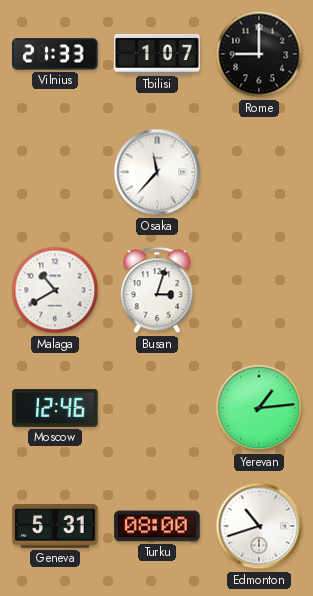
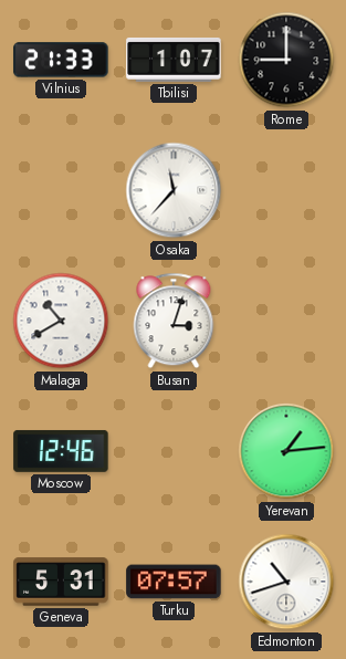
Turku: 08:00 -> 07:57
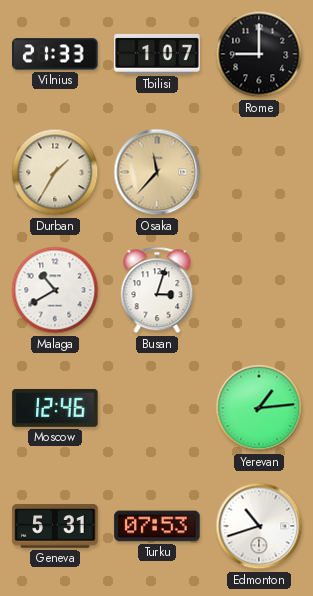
Durban: none -> 1:35
Osaka dial: white -> champagne
Turku: 07:57 -> 07:53
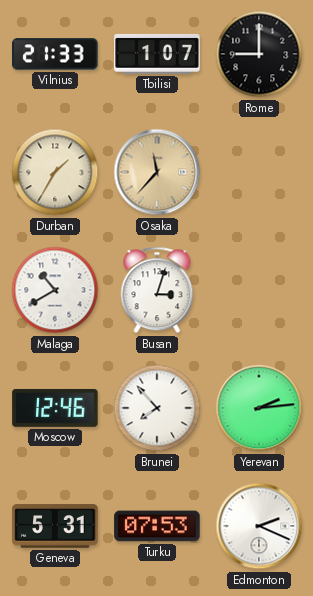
Brunei: none -> 7:53
Yerevan: 1:14 -> 2:14
Edmonton: 10:42 -> 2:19
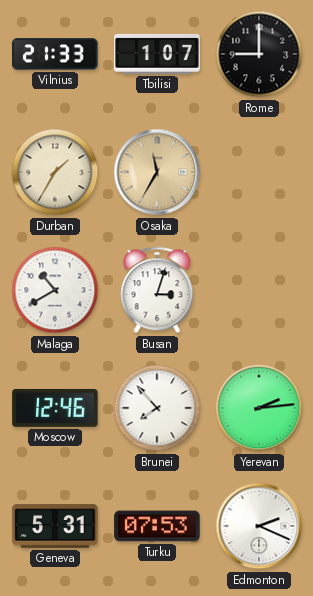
Osaka: 11:37 -> 11:35
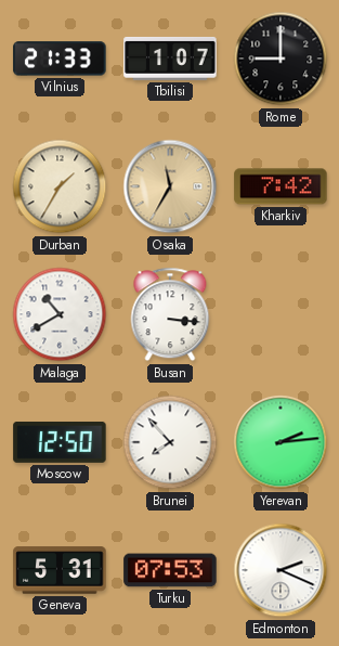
Kharkiv: none -> 7:42
Busan: 3:03 -> 3:16
Moscow: 12:46 -> 12:50
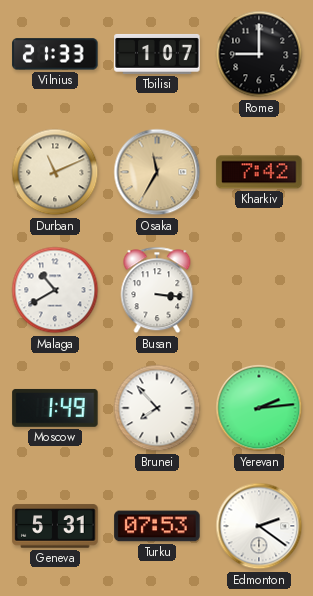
Durban: 1:35 -> 11:11
Moscow: 12:50 -> 1:49
Edmonton: 2:19 -> 2:21
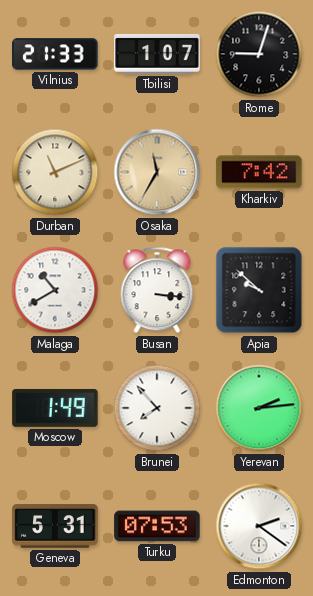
Rome: 9:00 -> 9:03
Apia: none -> 9:52
